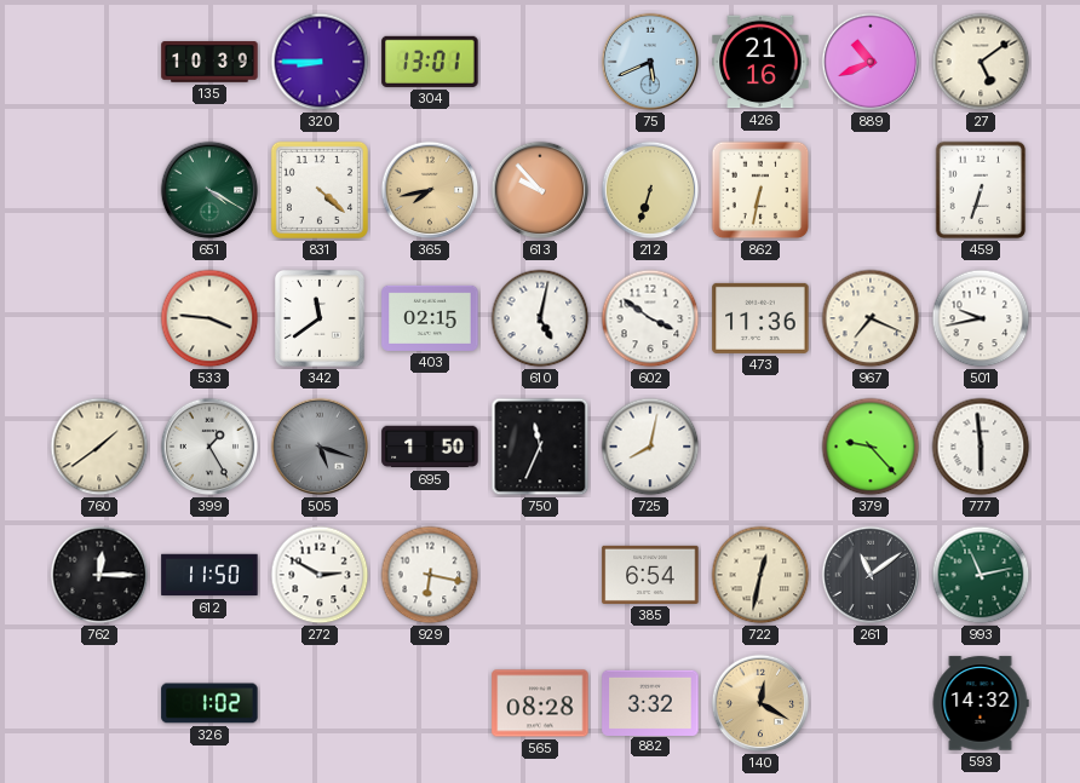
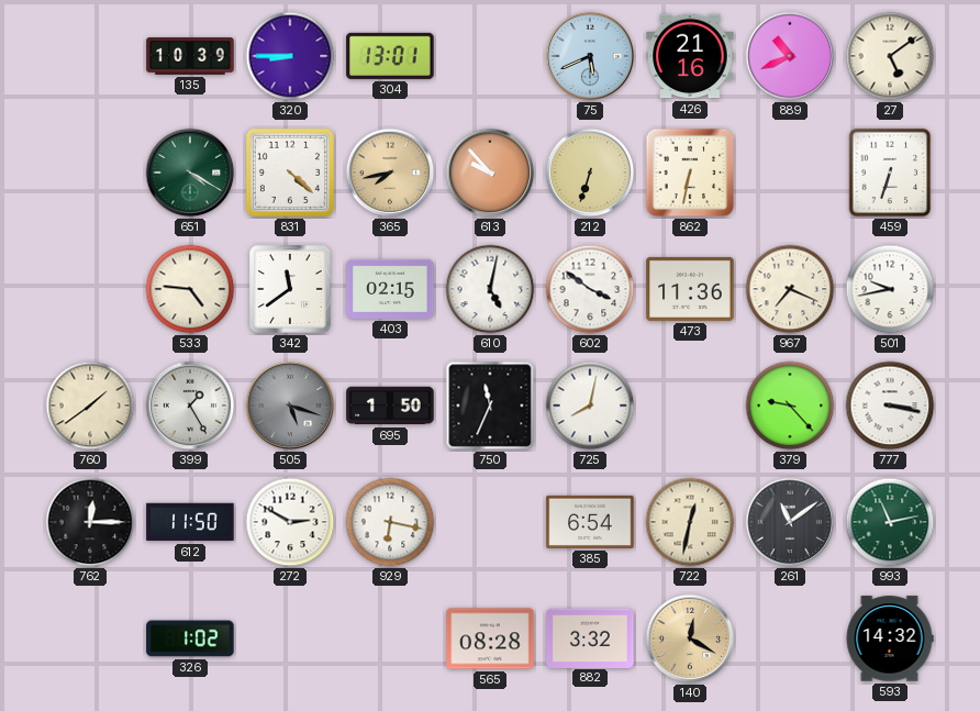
533: 3:46 -> 4:46
777: 5:59 -> 3:17
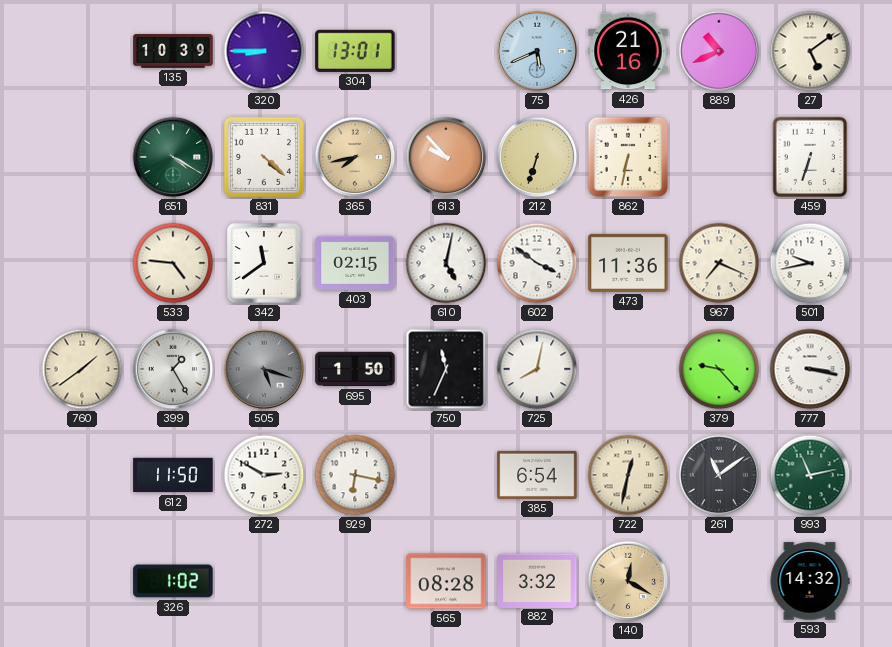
762: 12:15 -> none
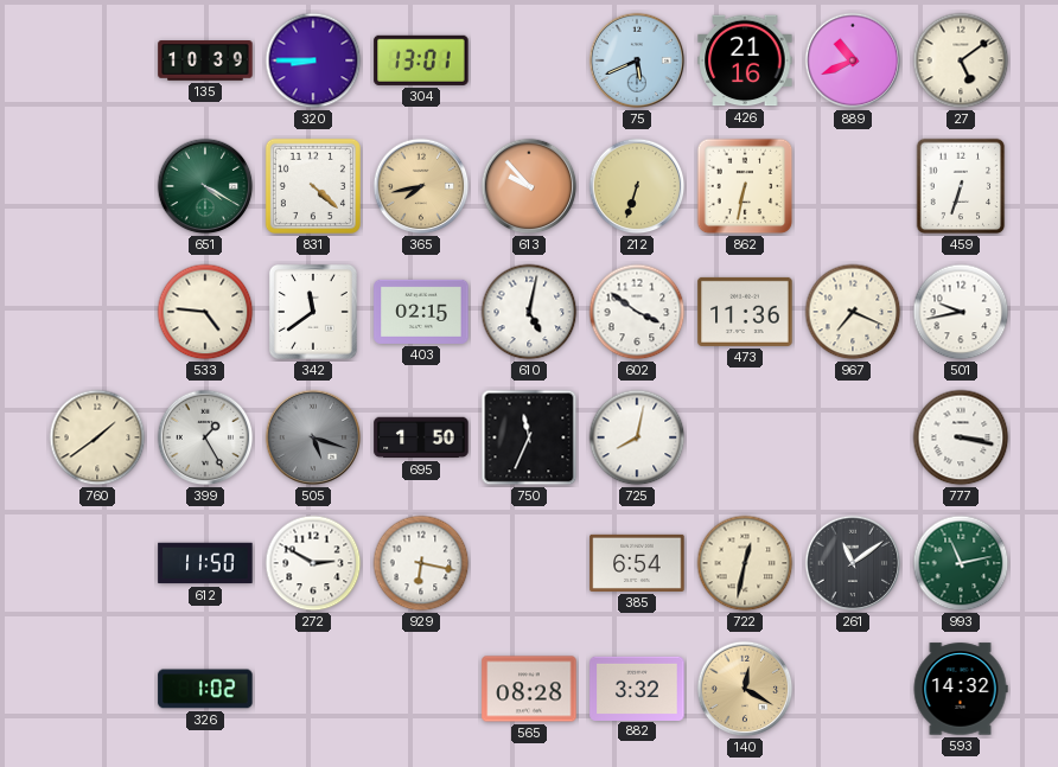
379: 9:23 -> none
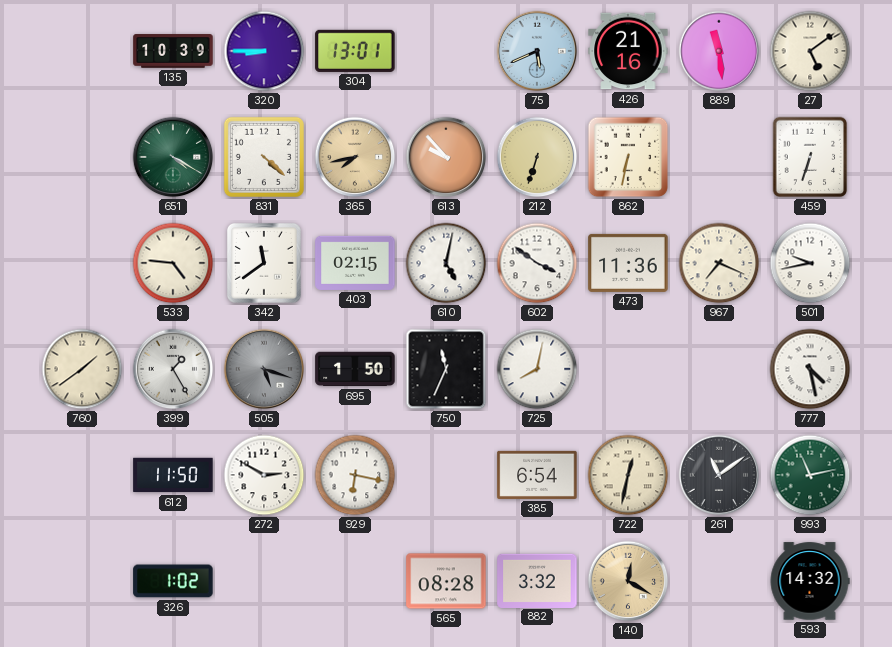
889: 10:41 -> 11:29
777: 3:17 -> 4:28
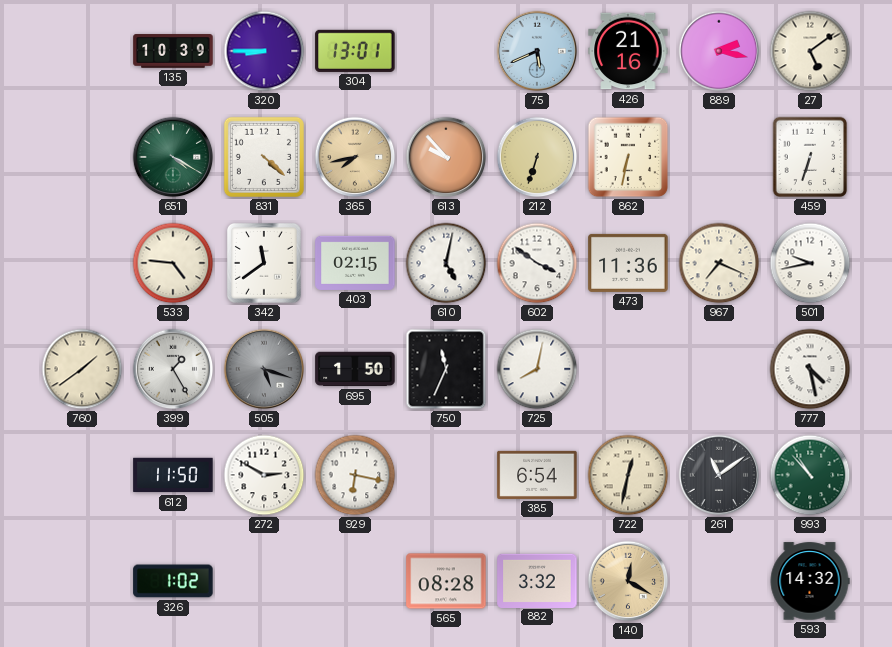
889: 11:29 -> 2:17
993: 11:13 -> 10:53
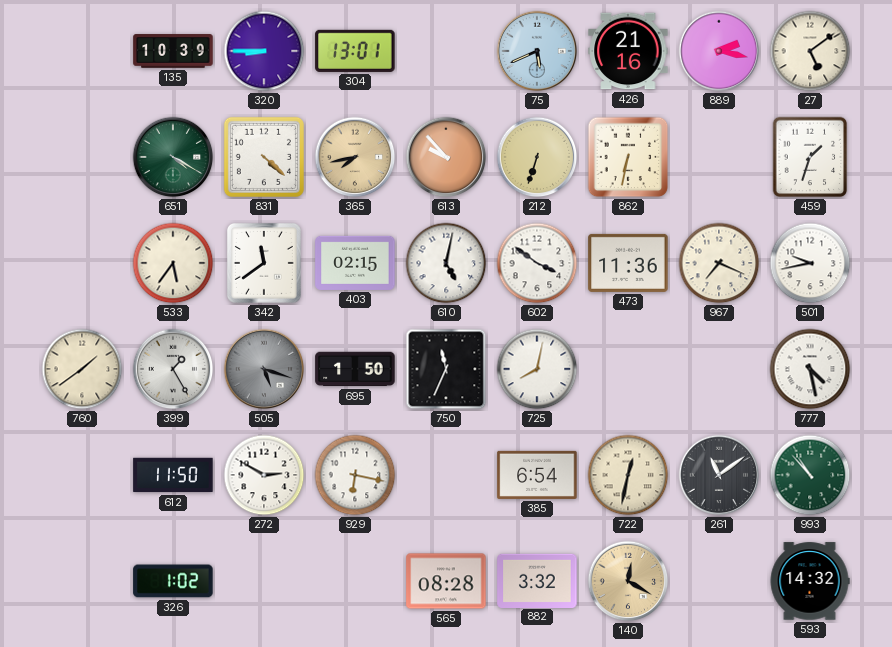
459: 6:33 -> 1:33
533: 4:46 -> 5:36
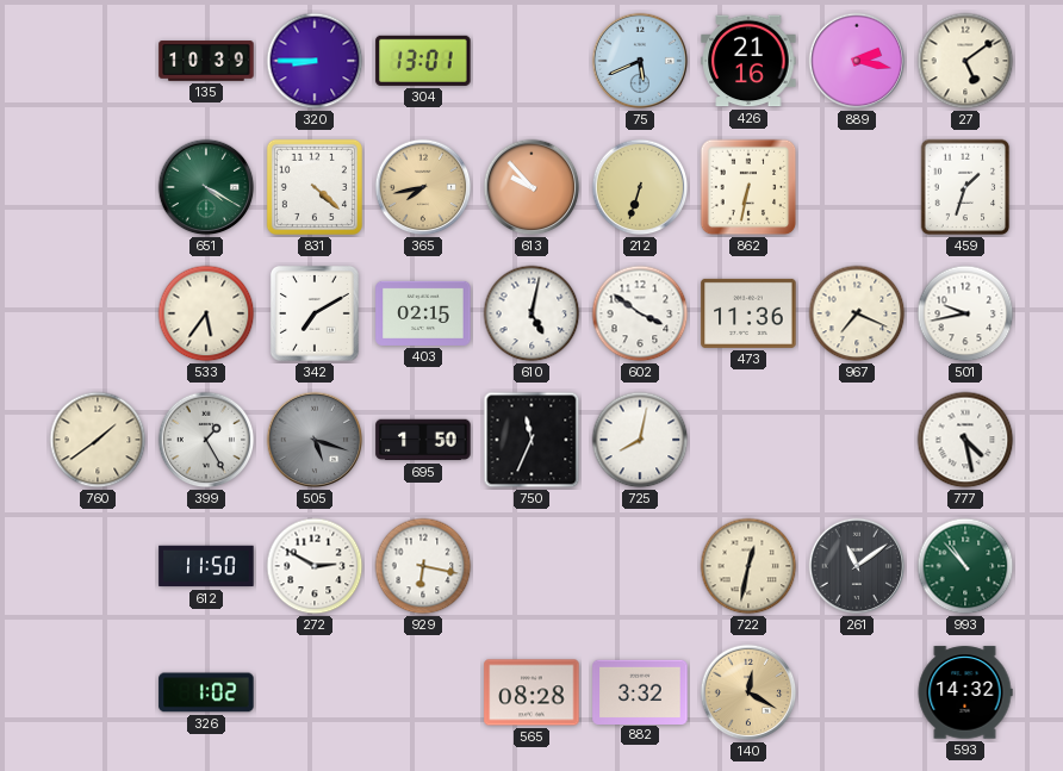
342: 11:39 -> 7:10
385: 6:54 -> none
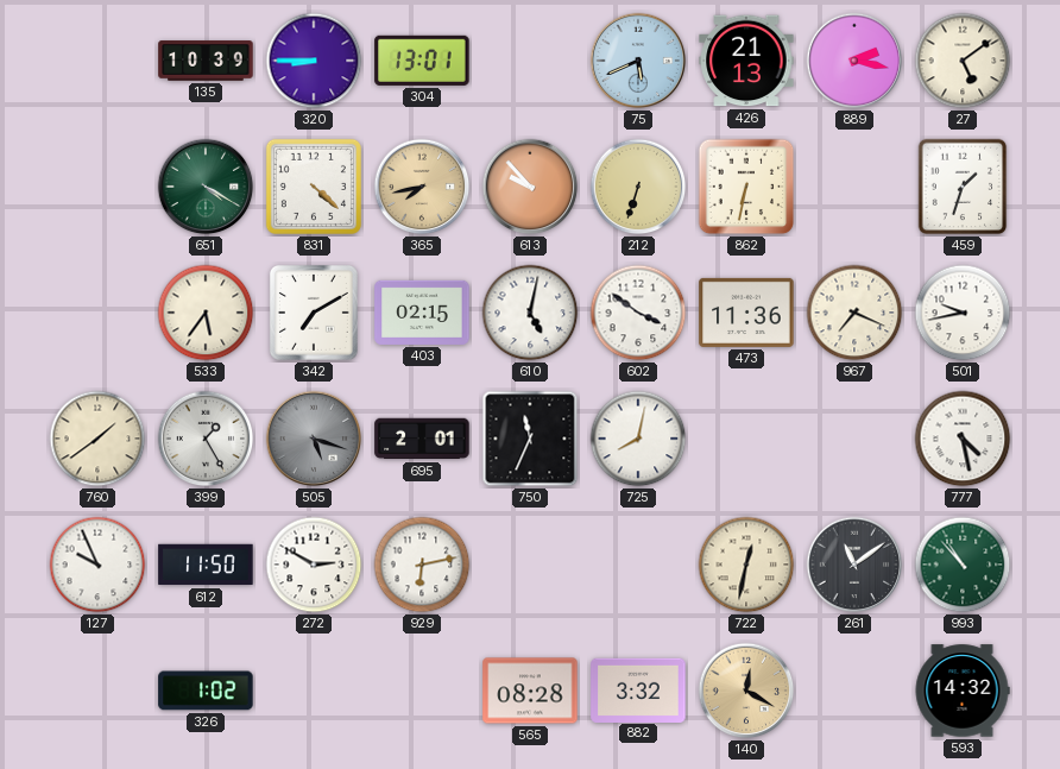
426: 21:16 -> 21:13
695: 1:50 -> 2:01
127: none -> 9:56
929: 6:17 -> 6:13
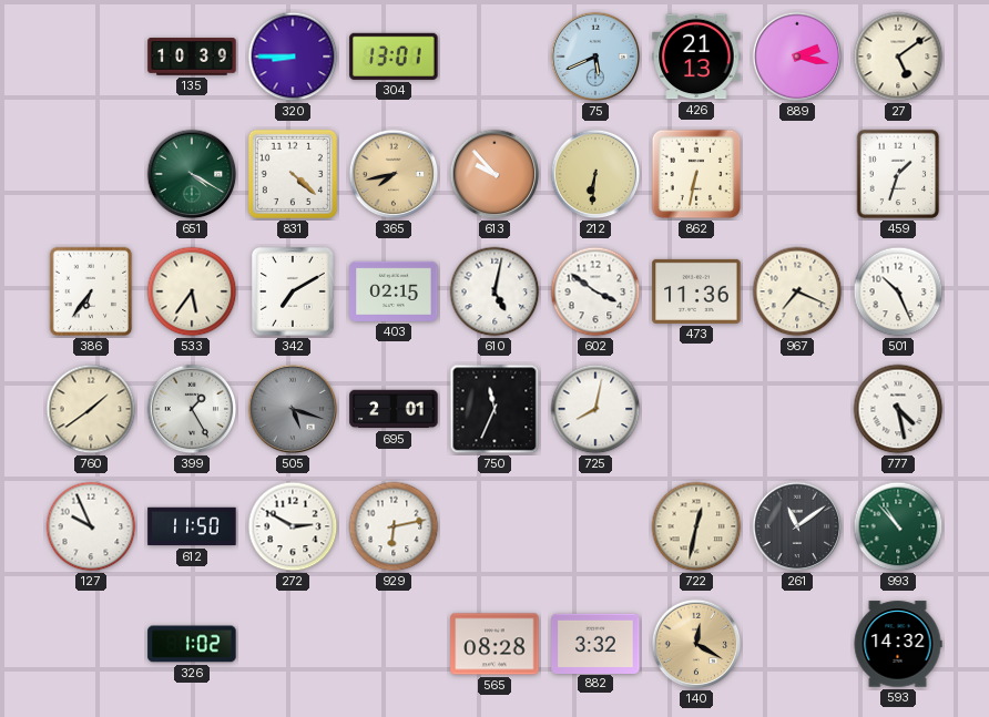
212: 6:33 -> 6:31
386: none -> 6:36
501: 9:43 -> 10:26
